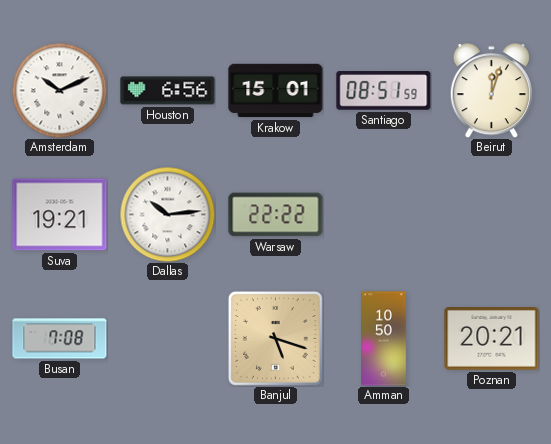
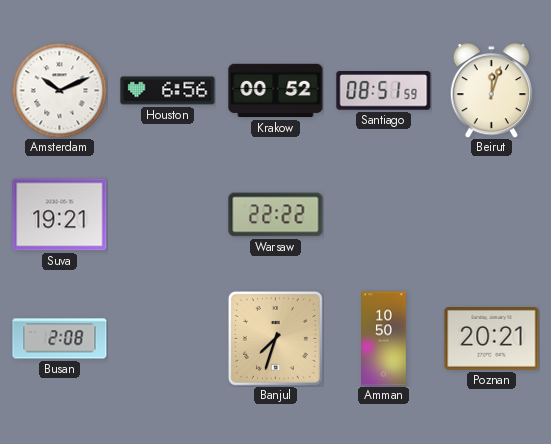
Krakow: 15:01 -> 00:52
Dallas: 10:14 -> none
Busan: 7:08 -> 2:08
Banjul: 5:18 -> 7:33
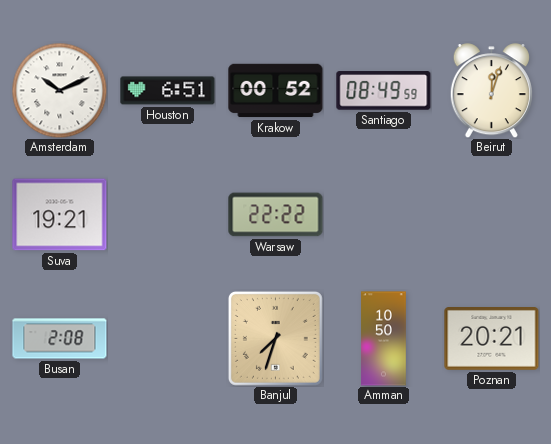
Houston: 6:56 -> 6:51
Santiago: 08:51 -> 08:49
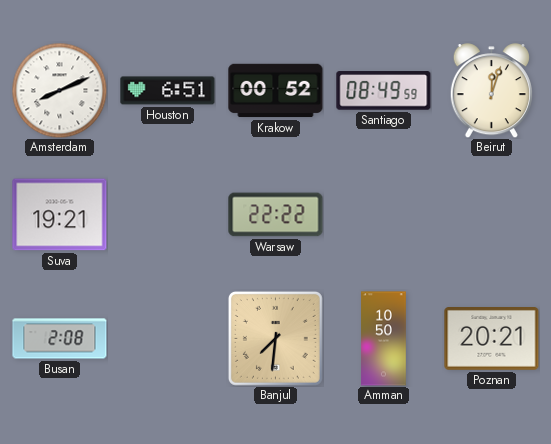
Amsterdam: 10:11 -> 8:11
Banjul: 7:33 -> 7:31
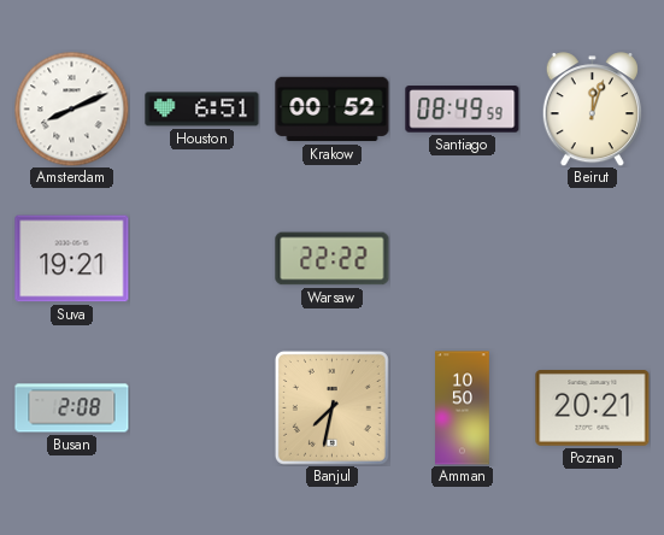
Banjul: 7:31 -> 7:32
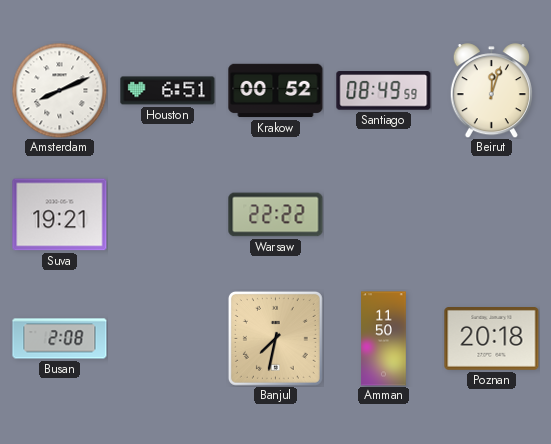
Amman: 10:50 -> 11:50
Poznan: 20:21 -> 20:18
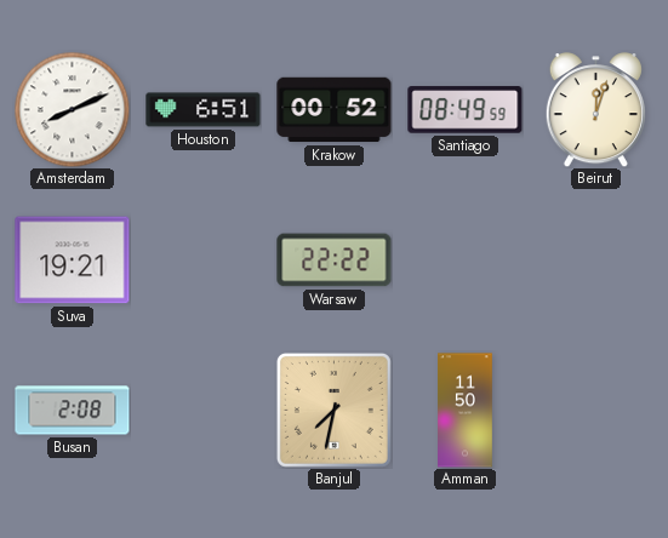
Poznan: 20:18 -> none
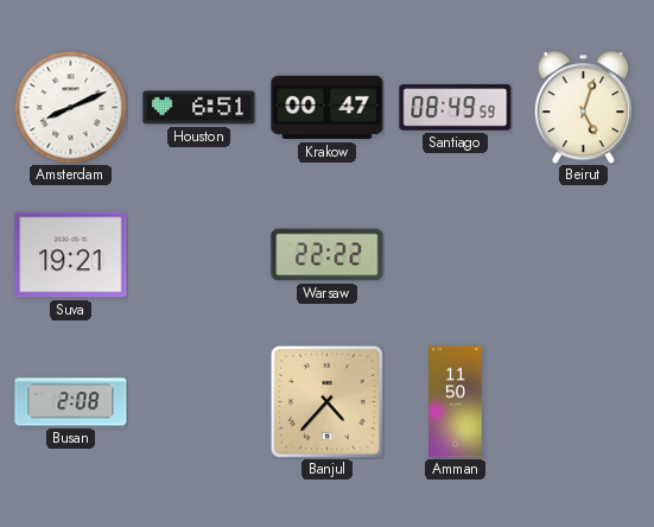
Krakow: 00:52 -> 00:47
Beirut: 12:03 -> 5:03
Banjul: 7:32 -> 4:37
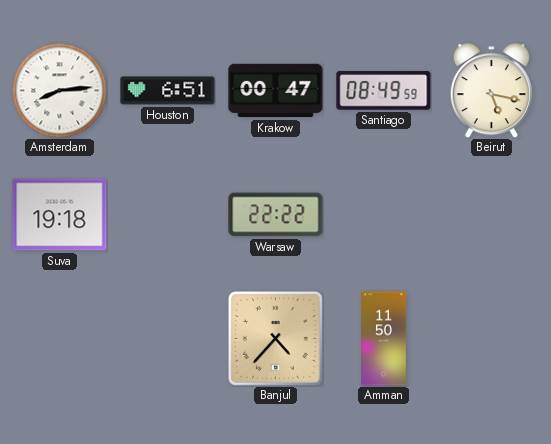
Amsterdam: 8:11 -> 8:14
Beirut: 5:03 -> 5:17
Suva: 19:21 -> 19:18
Busan: 2:08 -> none
